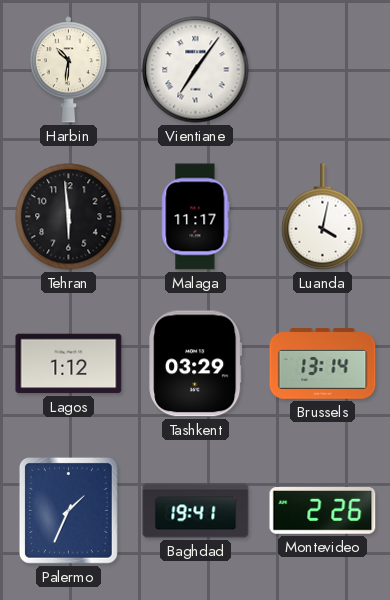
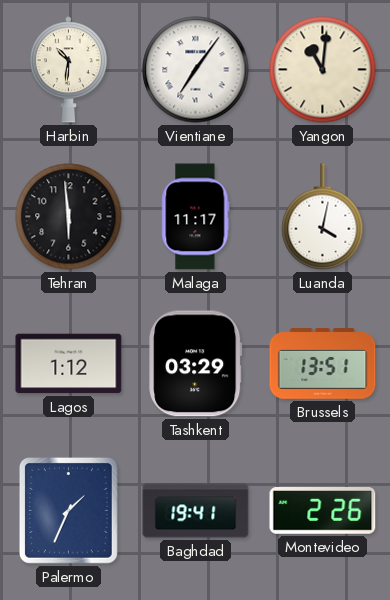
Yangon: none -> 11:01
Brussels: 13:14 -> 13:51
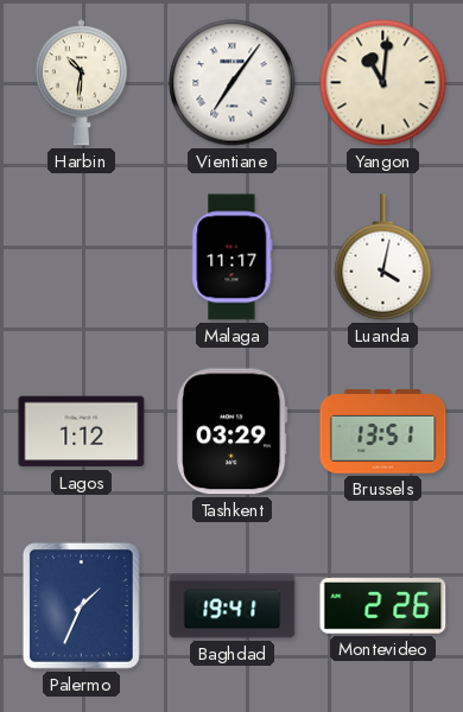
Tehran: 5:59 -> none
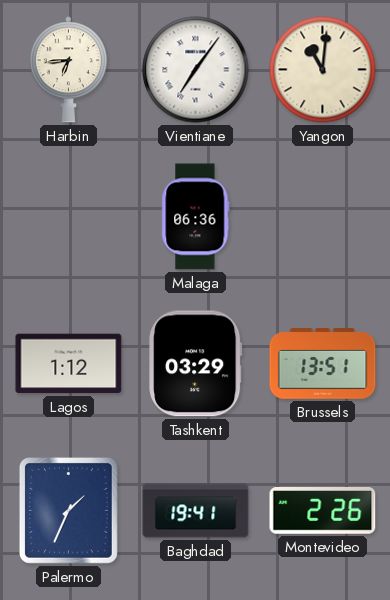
Harbin: 10:31 -> 6:44
Malaga: 11:17 -> 06:36
Luanda: 4:02 -> none
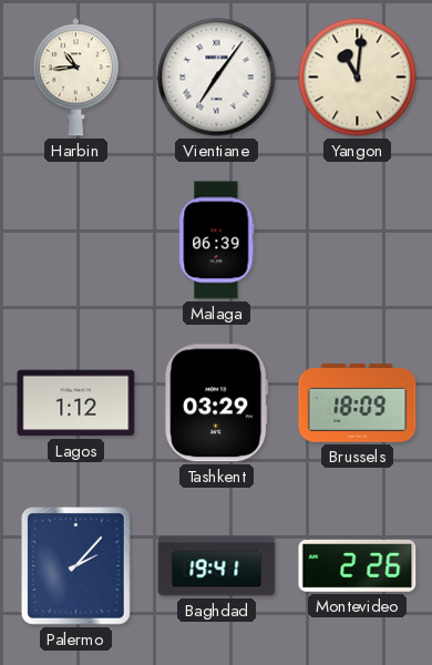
Harbin: 6:44 -> 10:44
Malaga: 06:36 -> 06:39
Brussels: 13:51 -> 18:09
Palermo: 1:34 -> 2:07
